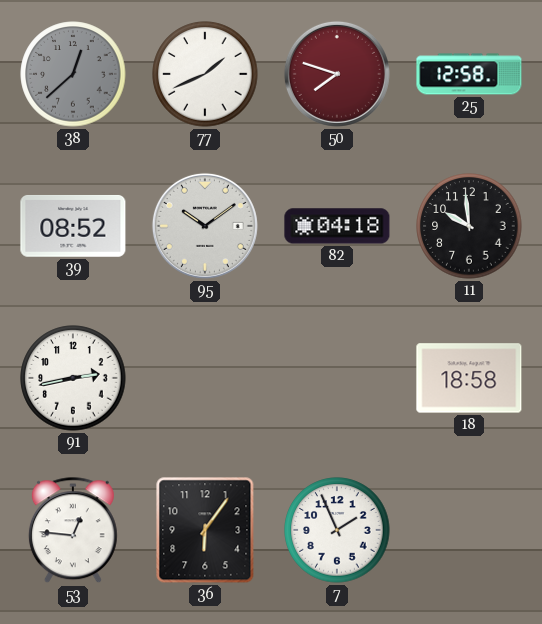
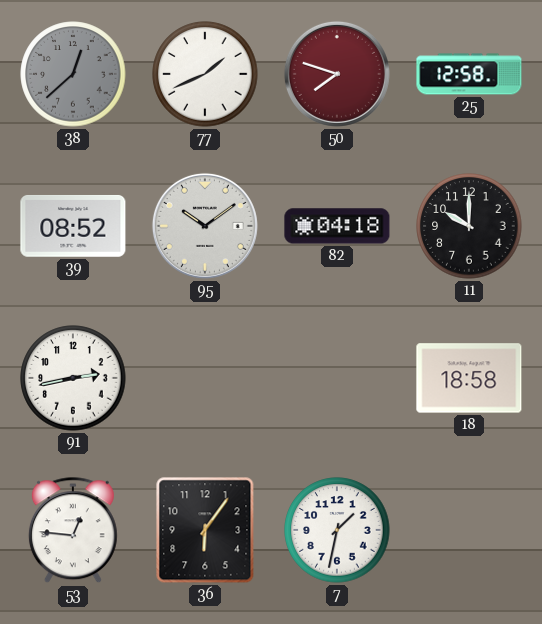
11: 9:59 -> 10:00
7: 1:56 -> 1:32
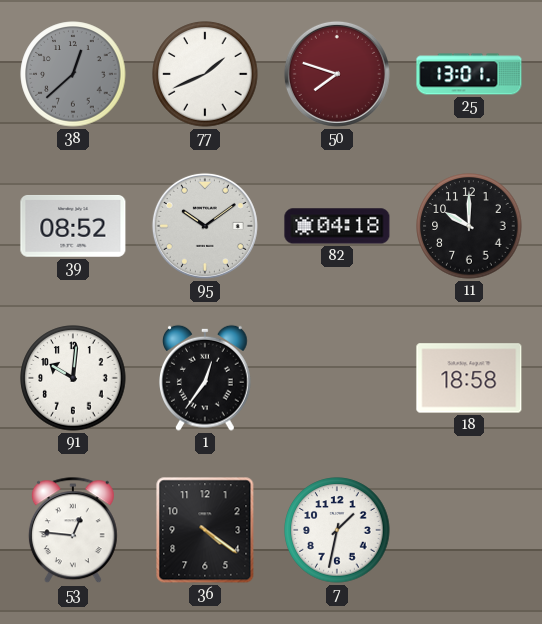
25: 12:58 -> 13:01
91: 2:43 -> 10:01
1: none -> 12:36
36: 6:06 -> 4:21
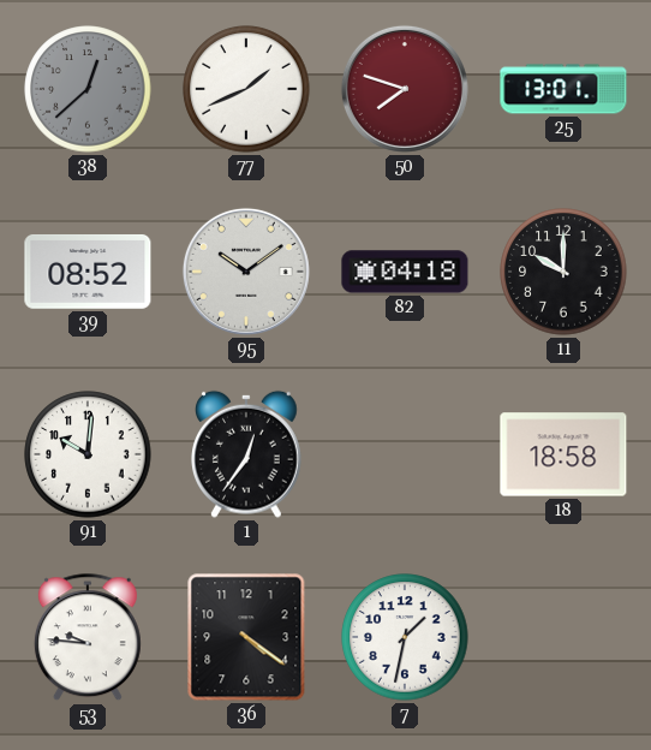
53: 12:46 -> 9:46
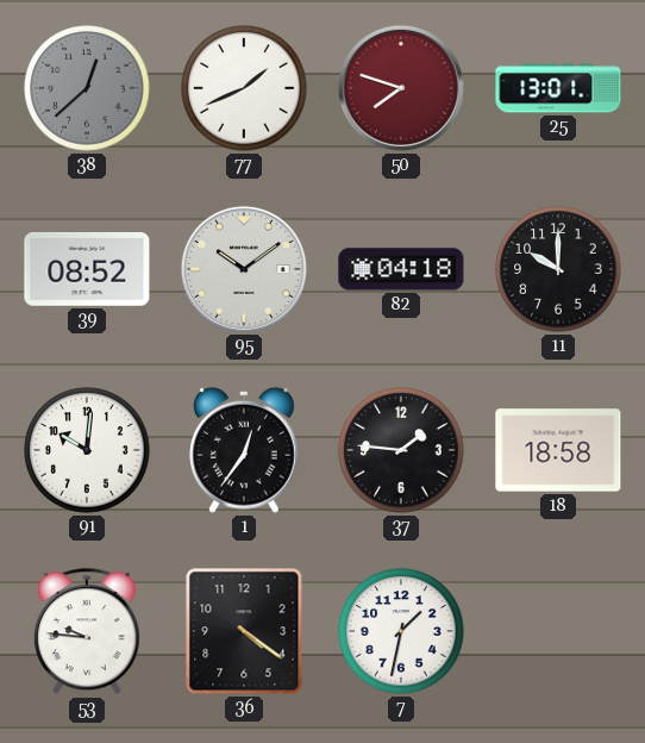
37: none -> 1:46
